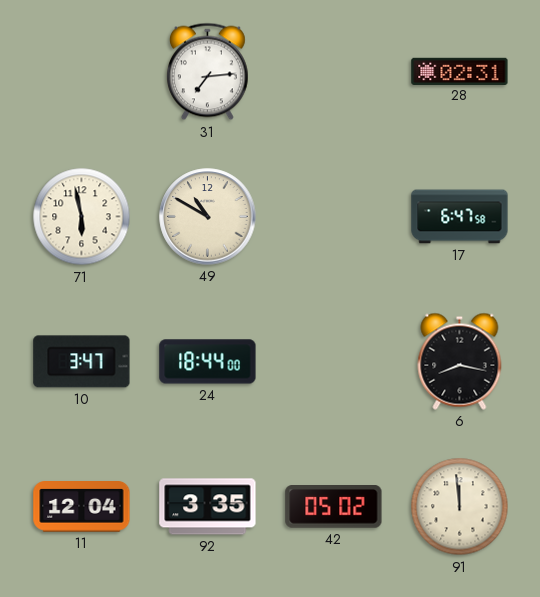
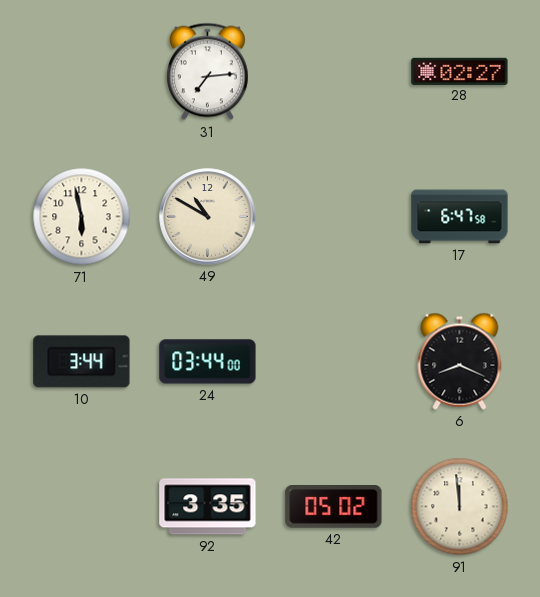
28: 02:31 -> 02:27
10: 3:47 -> 3:44
24: 18:44 -> 03:44
6: 8:17 -> 8:19
11: 12:04 -> none
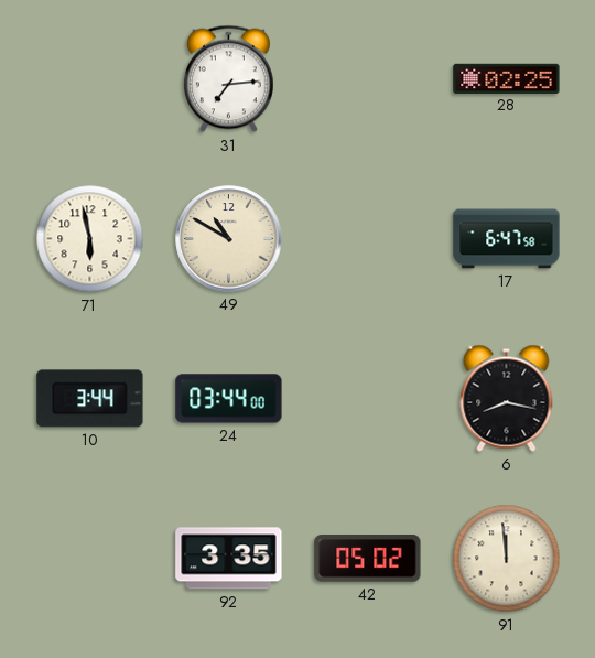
28: 02:27 -> 02:25
6: 8:19 -> 8:17
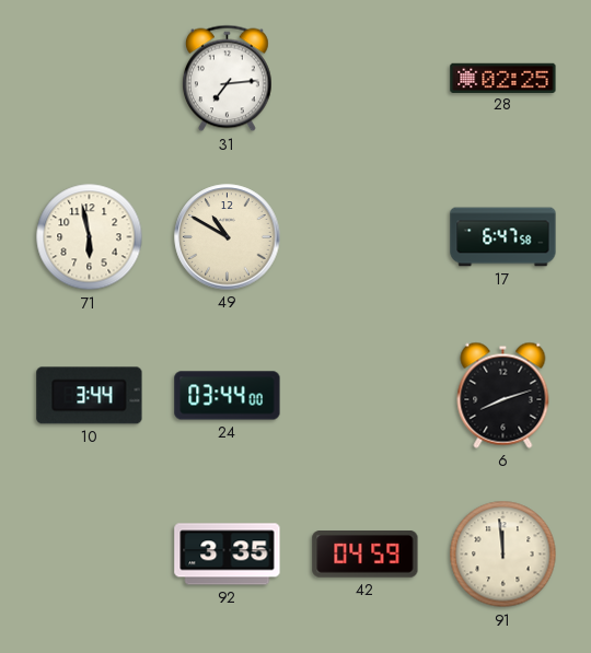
6: 8:17 -> 8:12
42: 05:02 -> 04:59
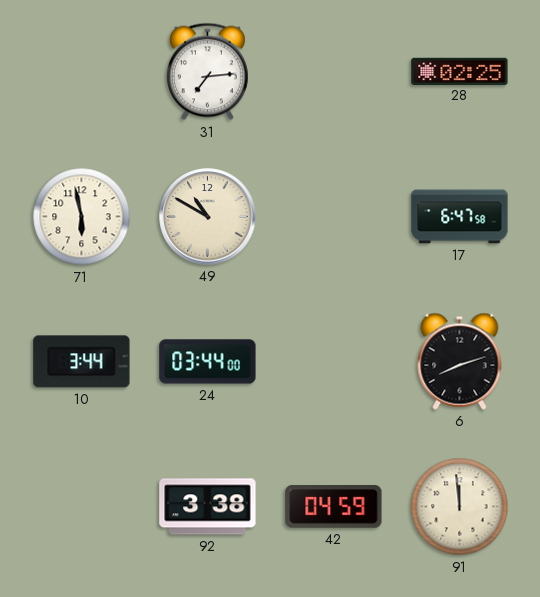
92: 3:35 -> 3:38
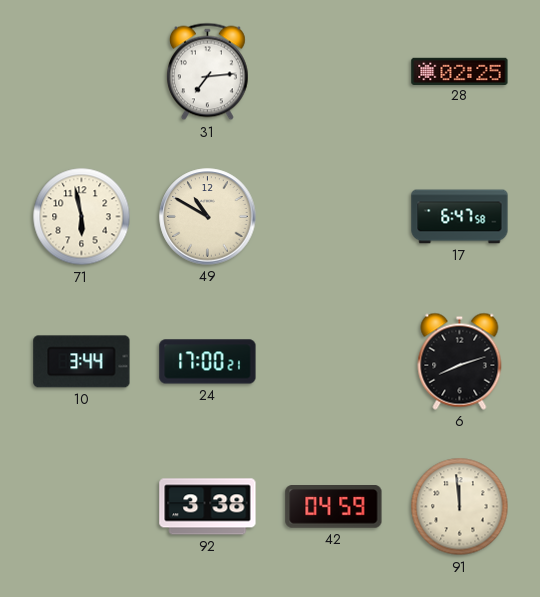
24: 03:44 -> 17:00
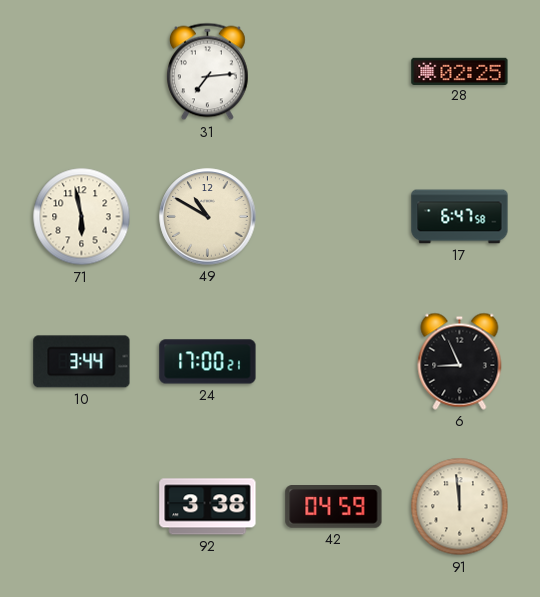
6: 8:12 -> 8:56
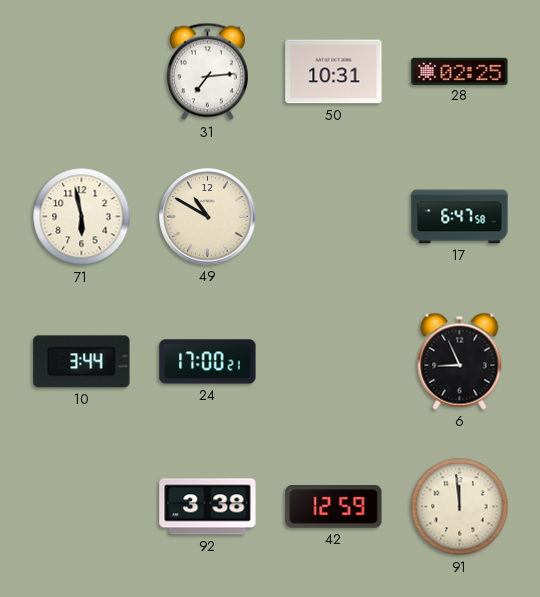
50: none -> 10:31
42: 04:59 -> 12:59
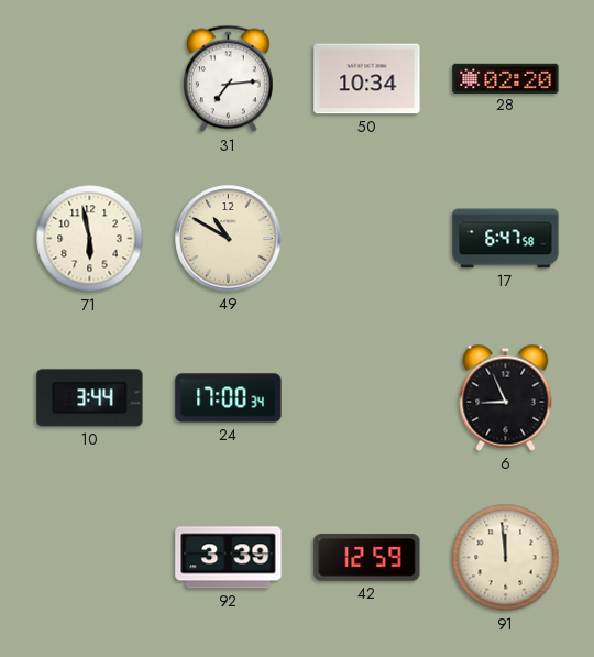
50: 10:31 -> 10:34
28: 02:25 -> 02:20
24: 17:00:21 -> 17:00:34
92: 3:38 -> 3:39
